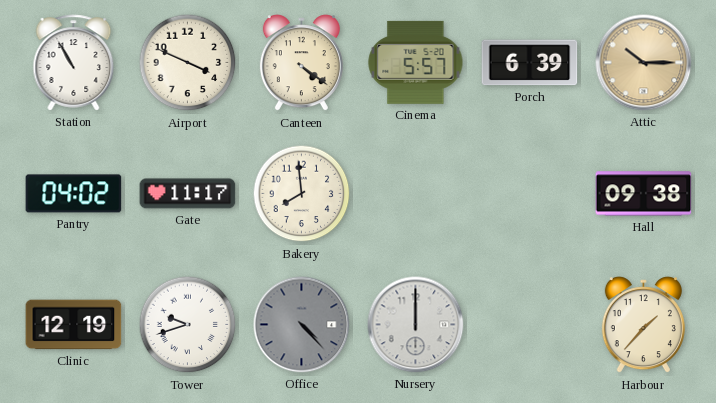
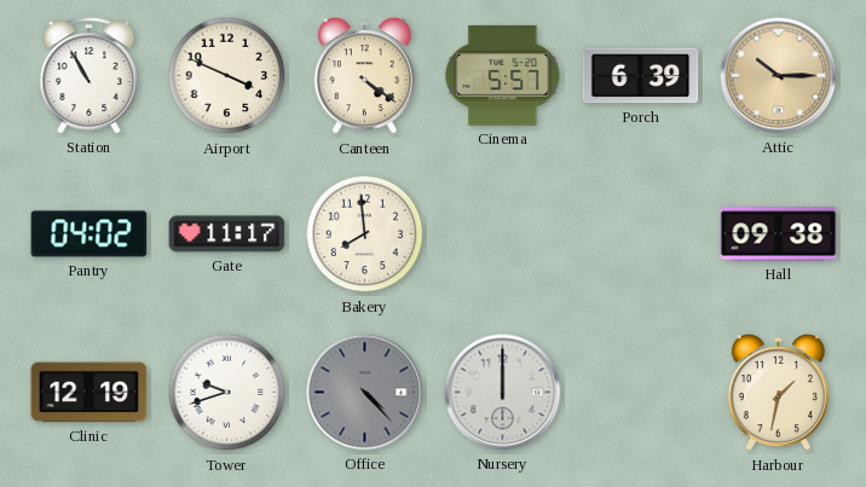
Harbour: 1:37 -> 1:32
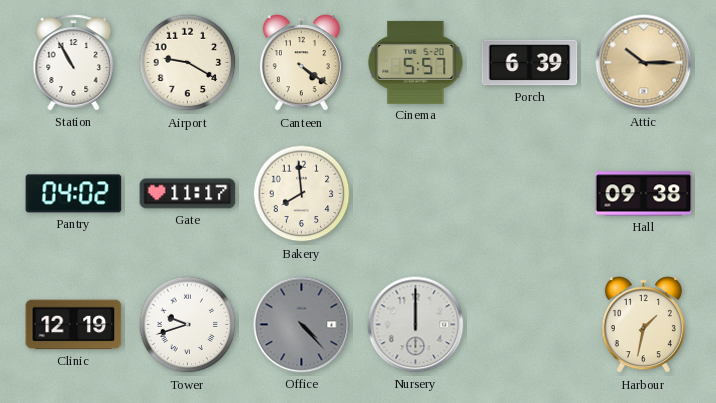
Airport: 3:49 -> 9:20
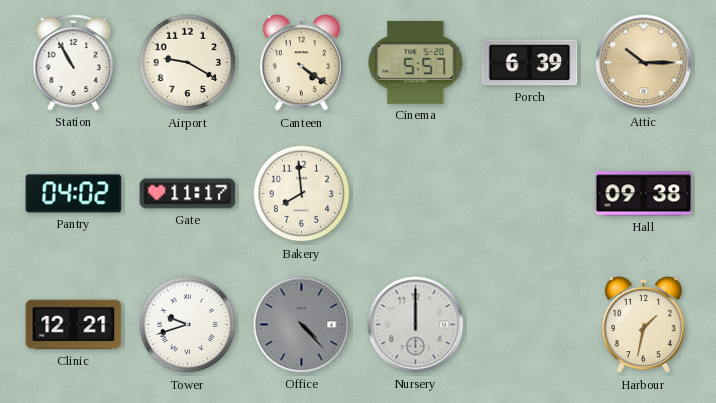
Clinic: 12:19 -> 12:21
